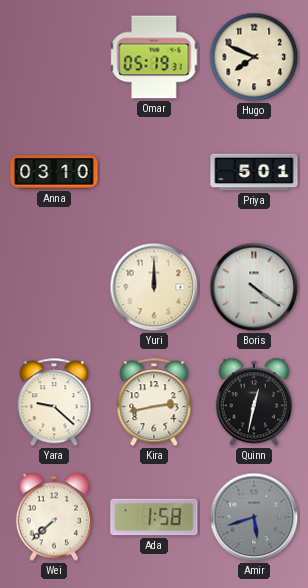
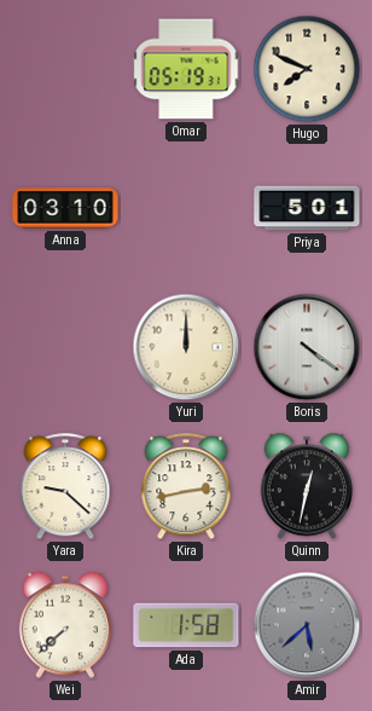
Amir: 5:42 -> 5:38
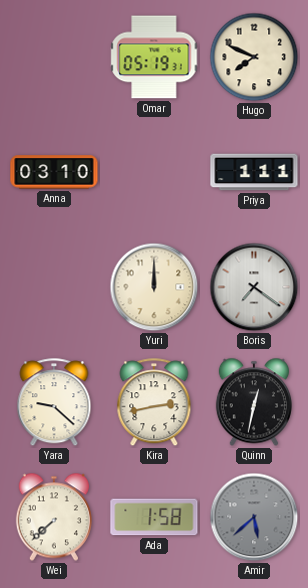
Priya: 5:01 -> 1:11
Boris: 4:21 -> 7:21
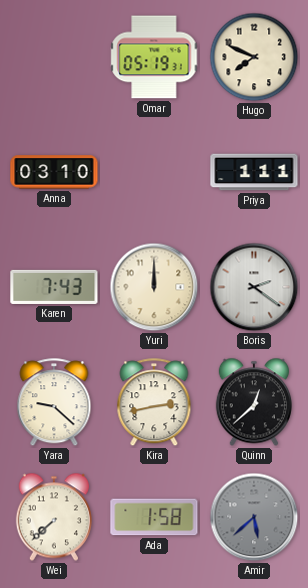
Karen: none -> 7:43
Boris: 7:21 -> 2:21
Quinn: 12:32 -> 12:38
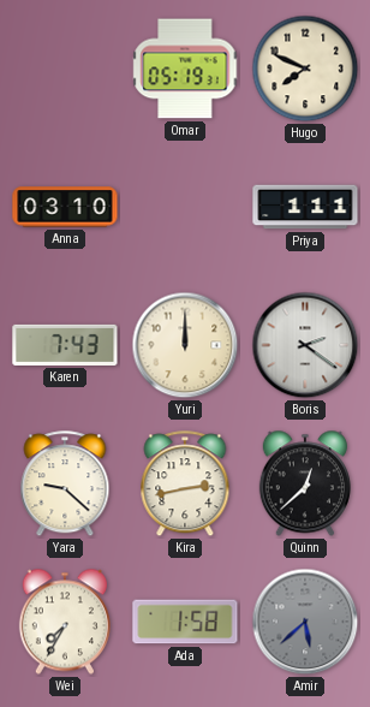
Wei: 7:38 -> 7:35
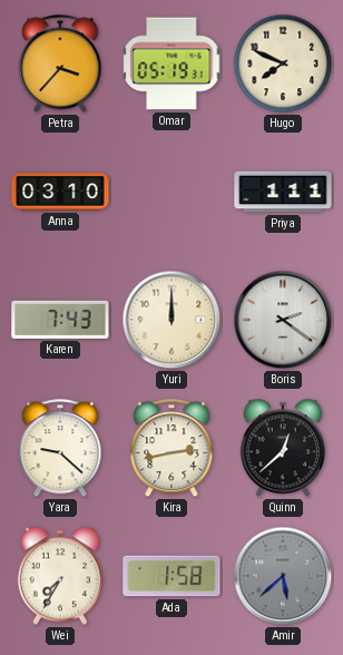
Petra: none -> 3:37
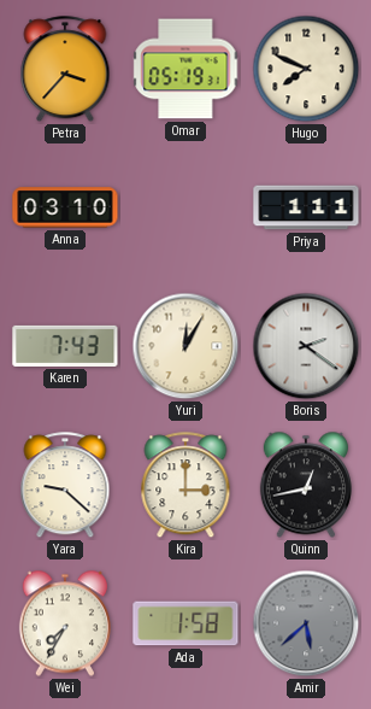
Yuri: 12:00 -> 12:05
Kira: 2:43 -> 3:00
Quinn: 12:38 -> 12:43
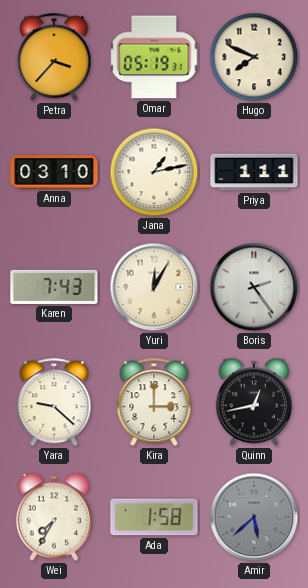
Jana: none -> 1:13
Boris: 2:21 -> 2:24
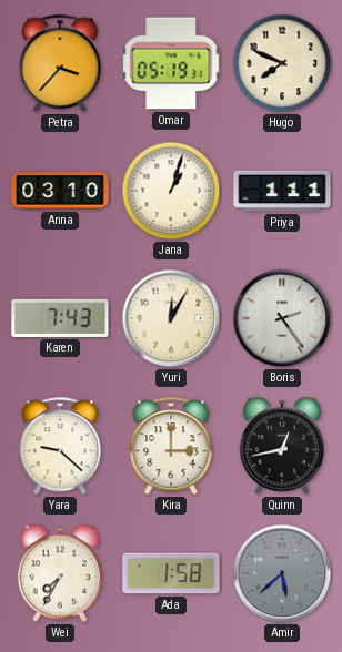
Jana: 1:13 -> 1:03
